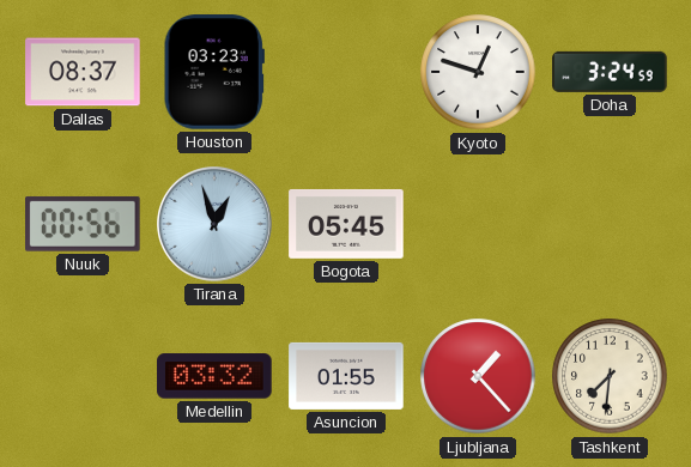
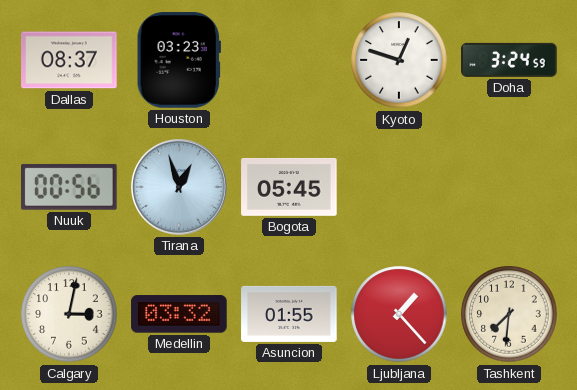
Calgary: none -> 3:02
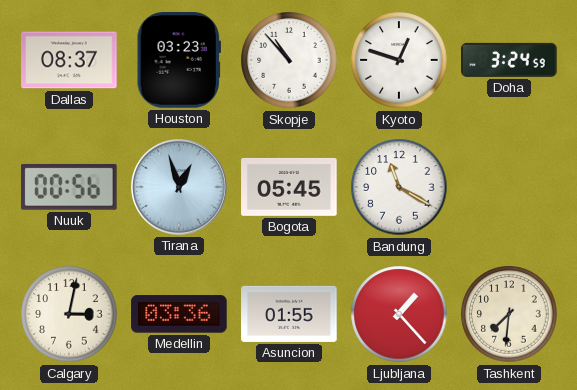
Skopje: none -> 10:53
Bandung: none -> 11:20
Medellin: 03:32 -> 03:36
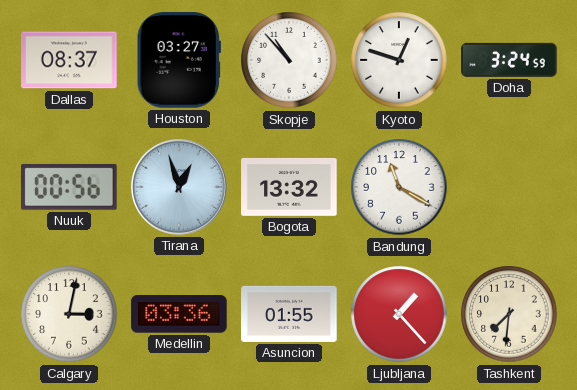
Houston: 03:23 -> 03:27
Bogota: 05:45 -> 13:32
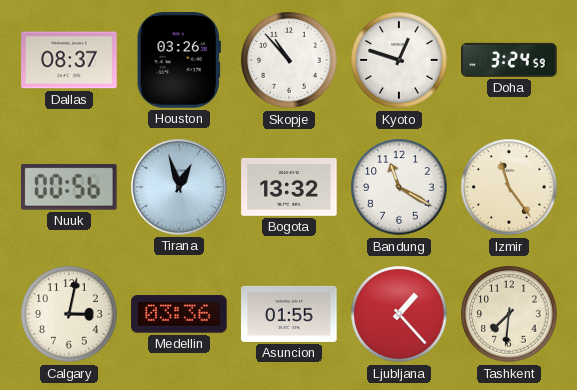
Houston: 03:27 -> 03:26
Izmir: none -> 11:24
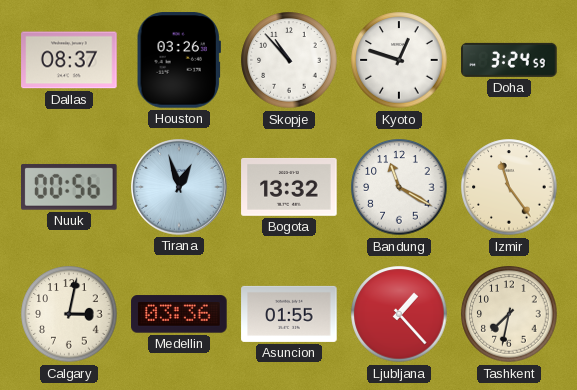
Tashkent: 7:31 -> 7:32
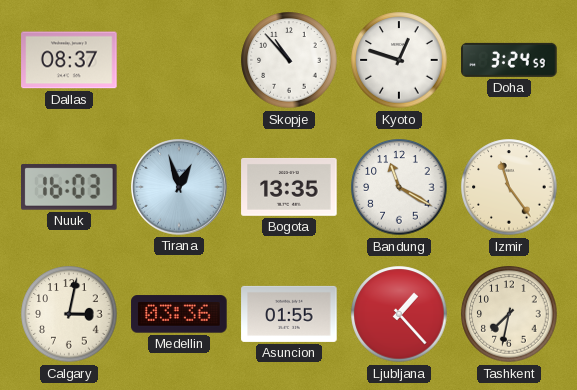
Houston: 03:26 -> none
Nuuk: 00:56 -> 16:03
Bogota: 13:32 -> 13:35
